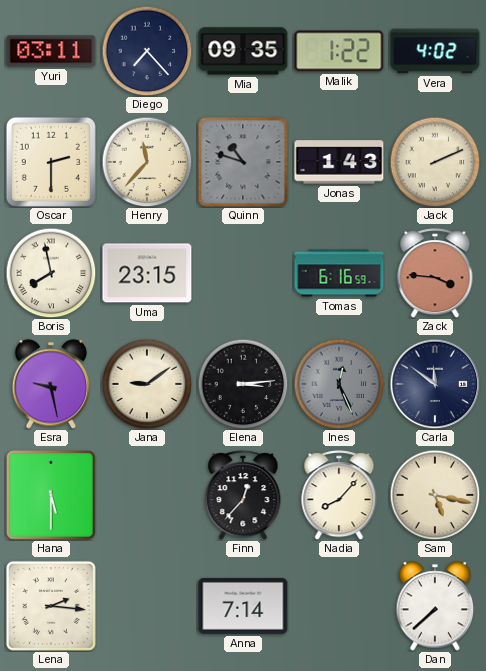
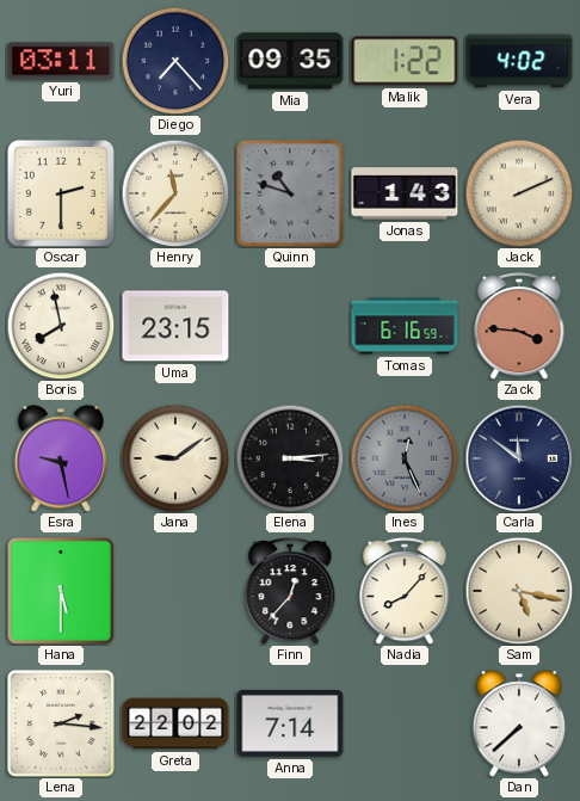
Greta: none -> 22:02
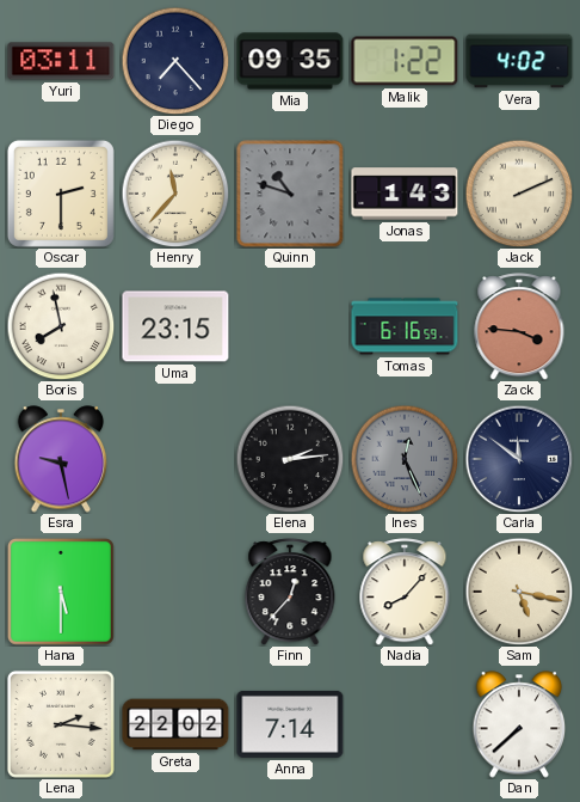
Jana: 9:09 -> none
Elena: 3:14 -> 2:14
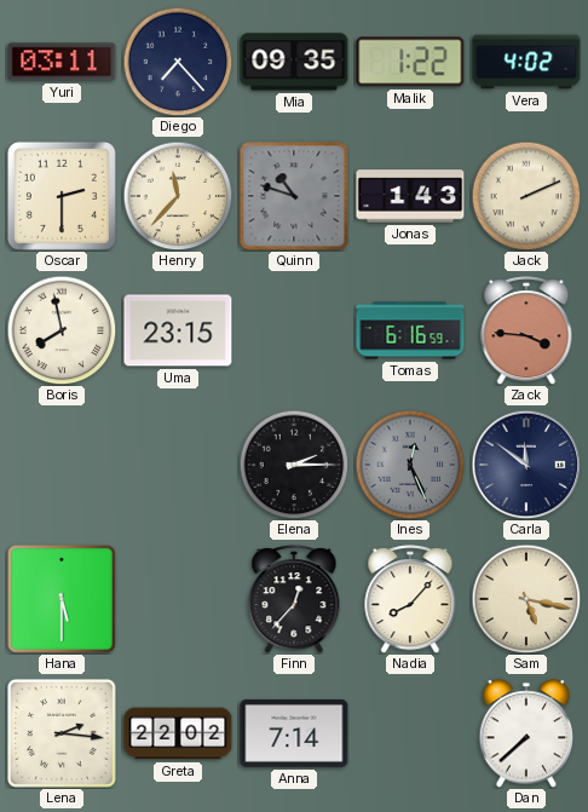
Esra: 9:28 -> none
Elena: 2:14 -> 2:15
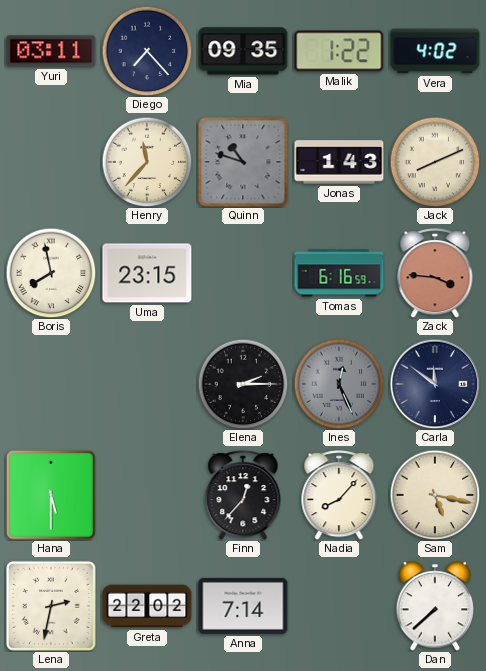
Oscar: 2:30 -> none
Jack: 2:11 -> 8:11
Lena: 2:16 -> 2:32
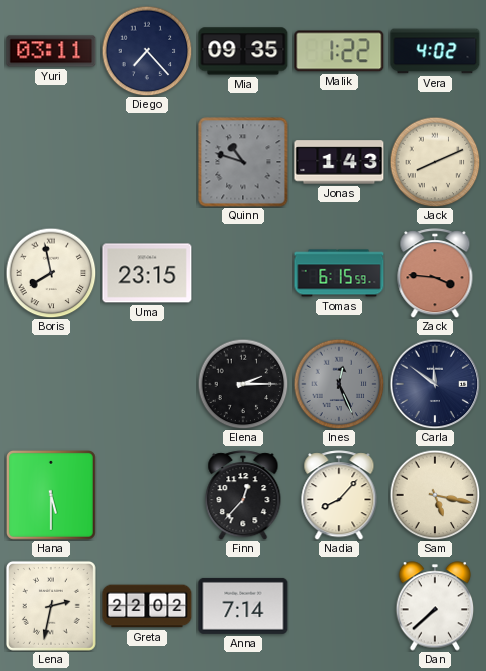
Henry: 11:37 -> none
Tomas: 6:16 -> 6:15
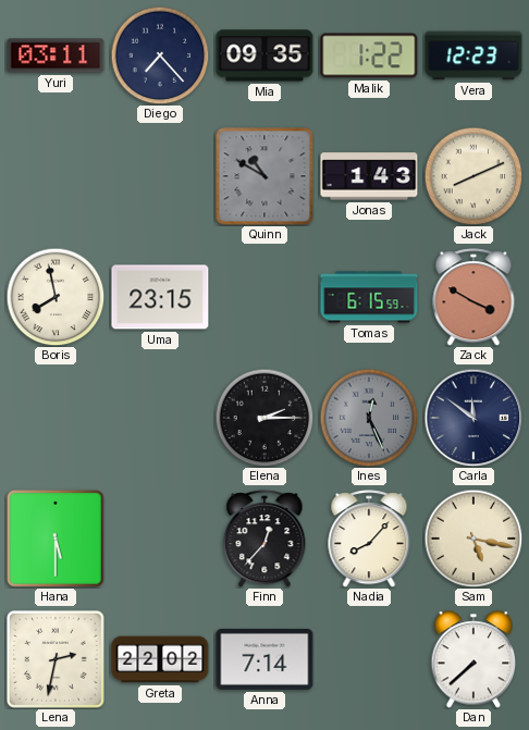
Vera: 4:02 -> 12:23
Quinn: 10:48 -> 10:50
Zack: 3:46 -> 3:50
